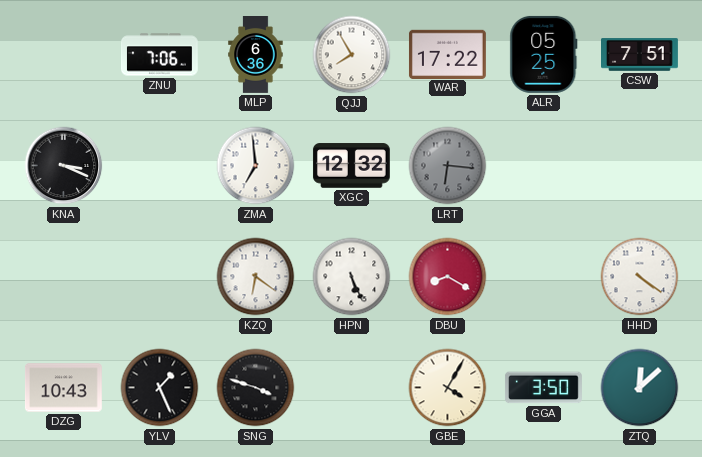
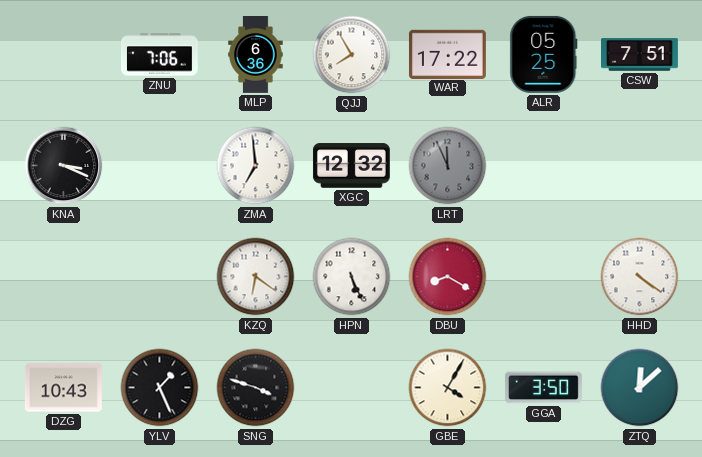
LRT: 6:16 -> 11:56
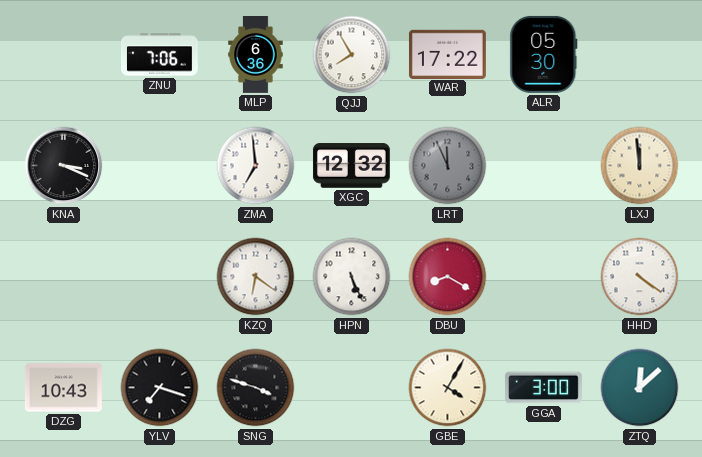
ALR: 05:25 -> 05:30
CSW: 7:51 -> none
LXJ: none -> 11:59
YLV: 1:26 -> 7:18
GGA: 3:50 -> 3:00
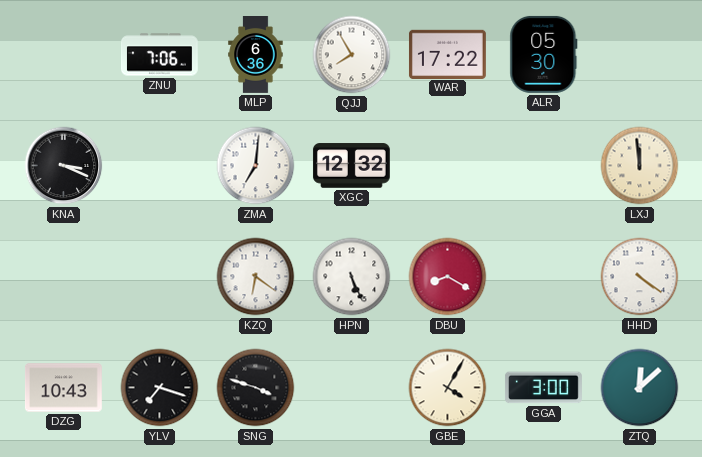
ZMA: 6:59 -> 7:01
LRT: 11:56 -> none
